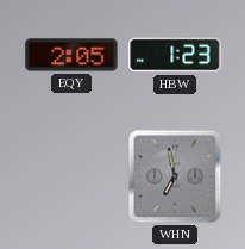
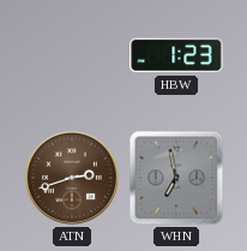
EQY: 2:05 -> none
ATN: none -> 2:42
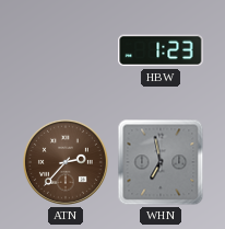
ATN: 2:42 -> 2:37
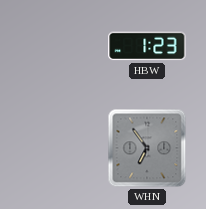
ATN: 2:37 -> none
WHN: 6:58 -> 6:54
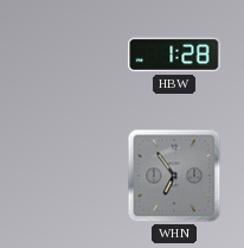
HBW: 1:23 -> 1:28
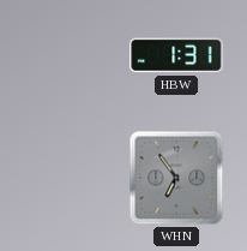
HBW: 1:28 -> 1:31
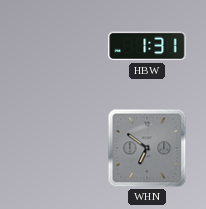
WHN: 6:54 -> 6:51
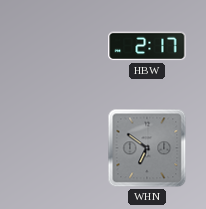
HBW: 1:31 -> 2:17
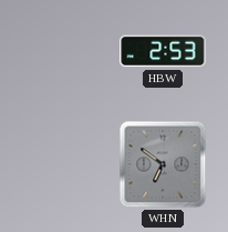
HBW: 2:17 -> 2:53
